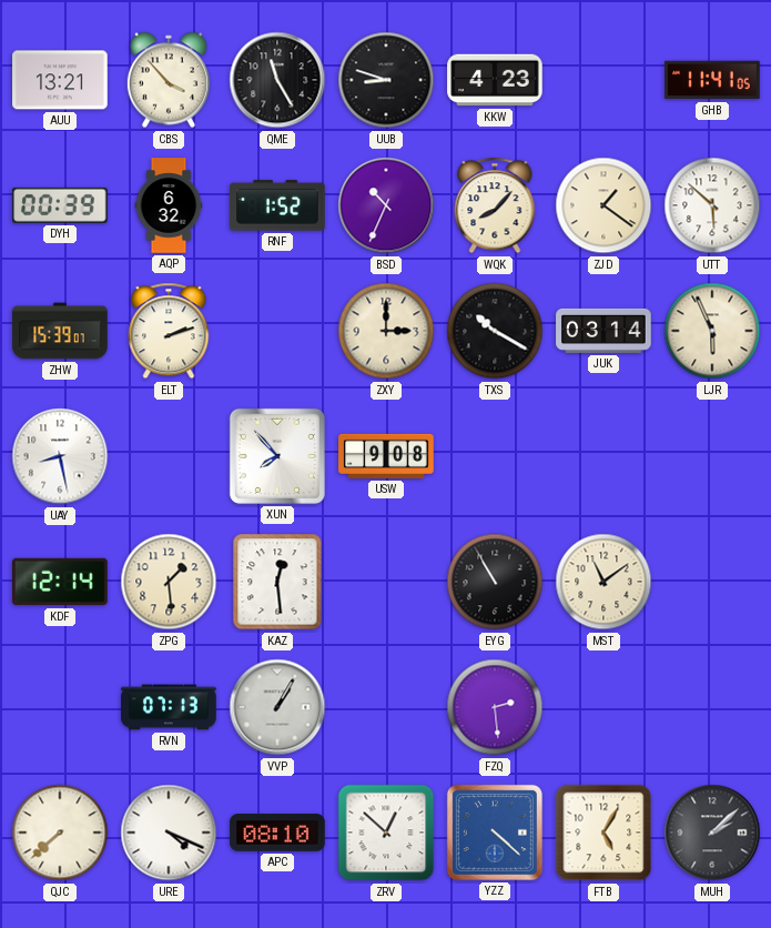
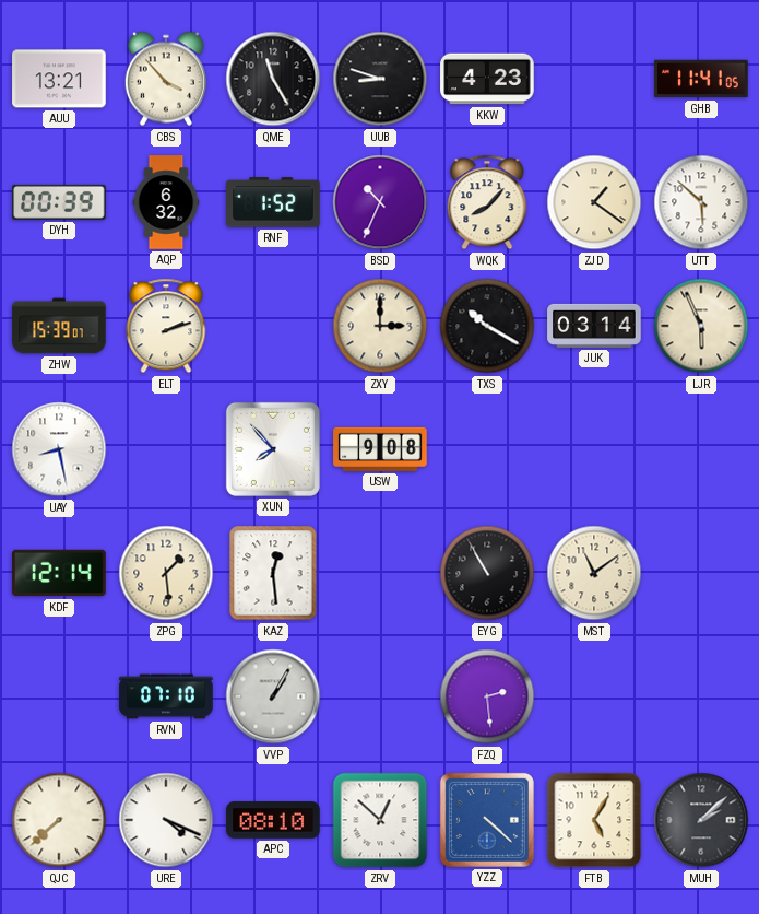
RVN: 07:13 -> 07:10
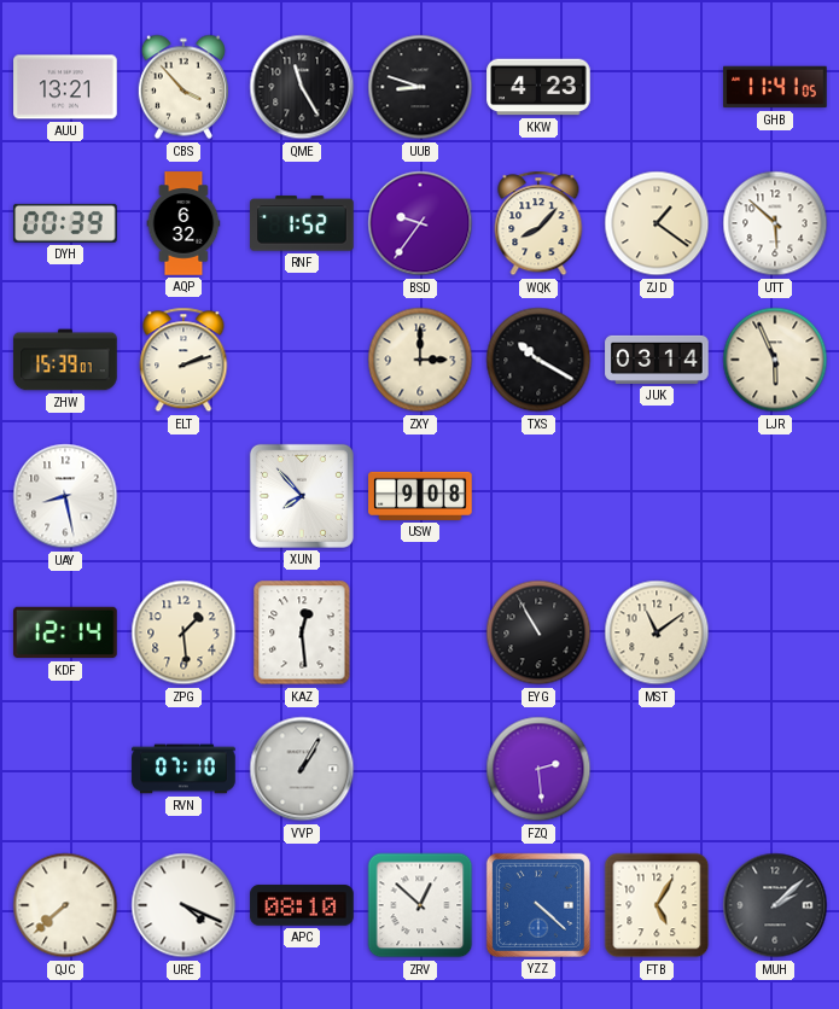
BSD: 10:34 -> 9:36
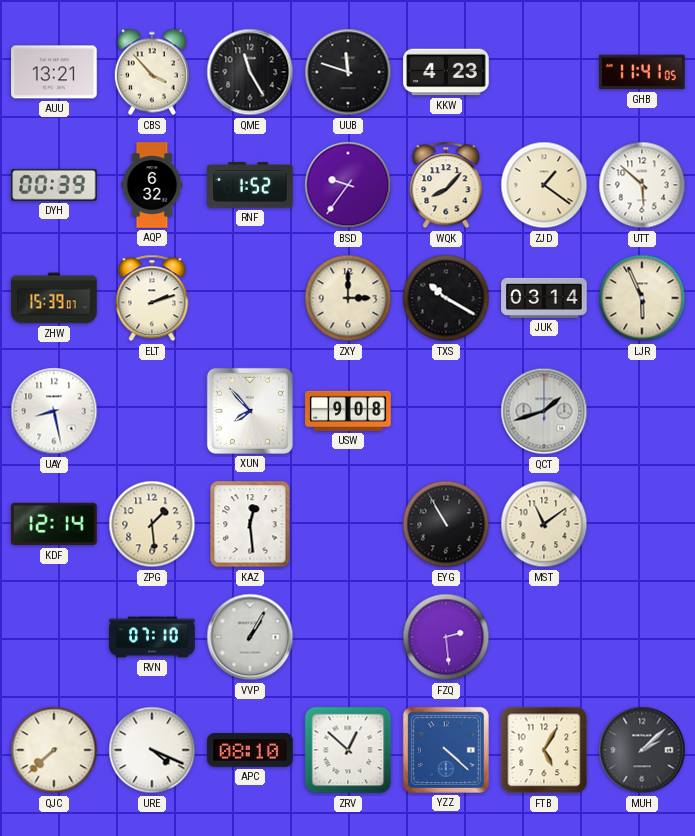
UUB: 8:48 -> 11:48
QCT: none -> 1:42
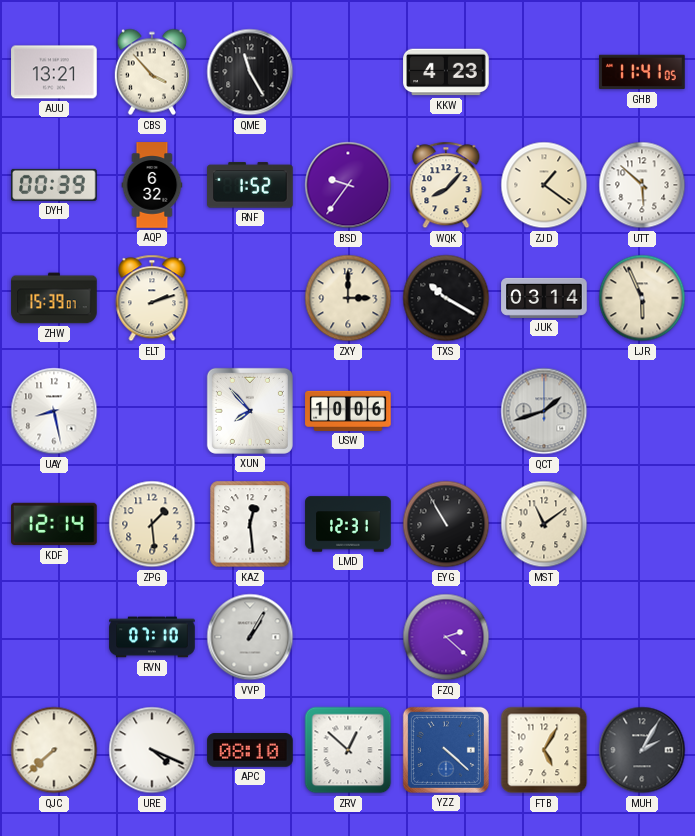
UUB: 11:48 -> none
USW: 9:08 -> 10:06
LMD: none -> 12:31
FZQ: 2:29 -> 2:22
MUH: 2:08 -> 2:05
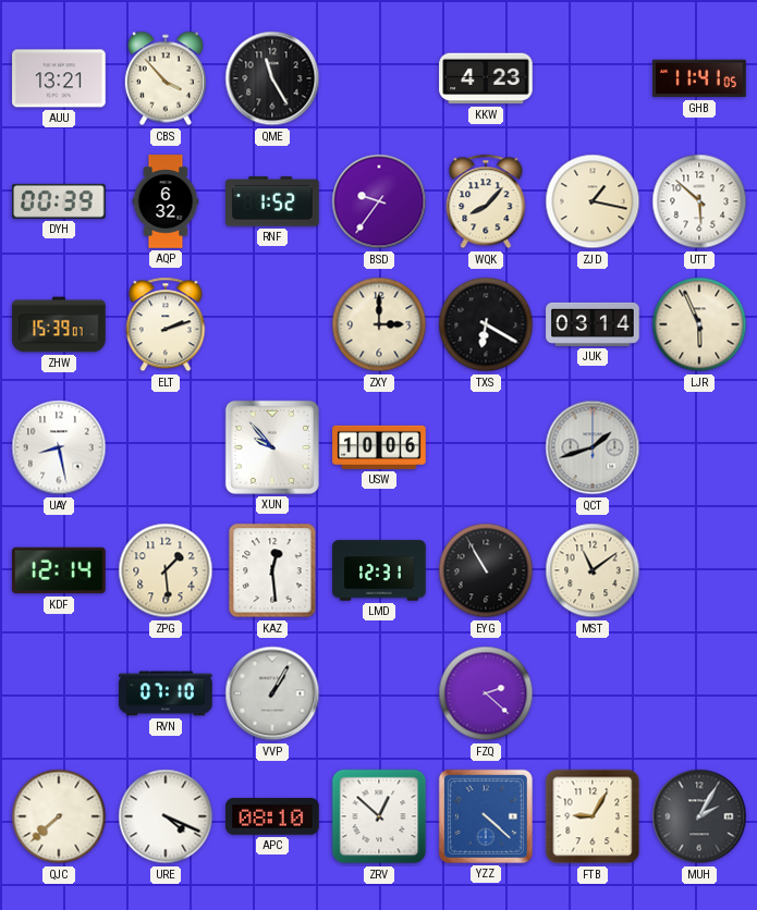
ZJD: 1:21 -> 1:17
TXS: 10:20 -> 6:20
XUN: 7:53 -> 9:53
FTB: 5:05 -> 9:05
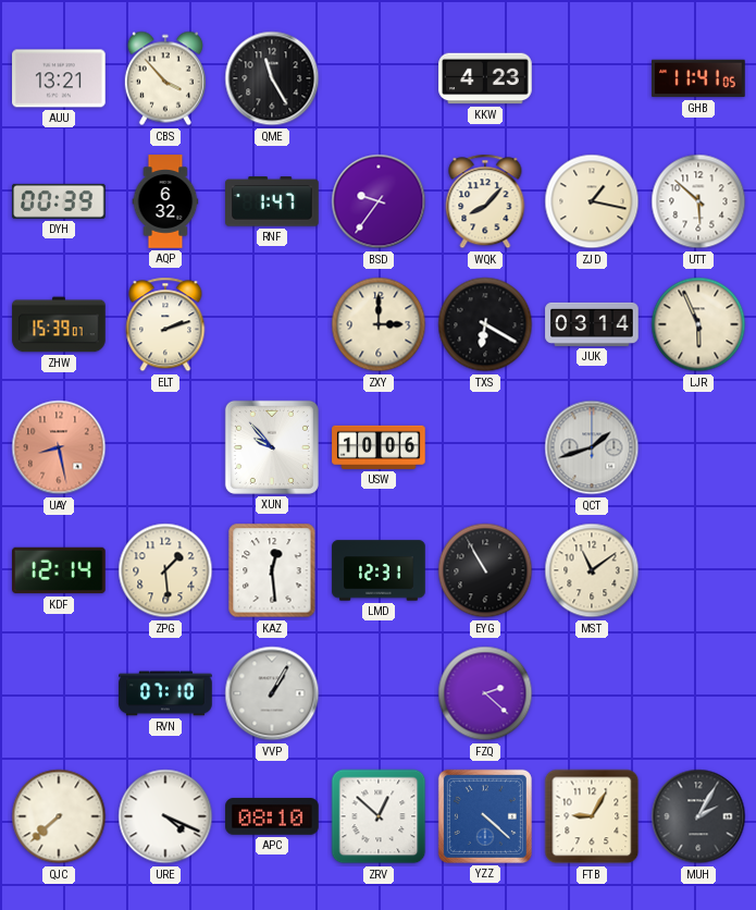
RNF: 1:52 -> 1:47
UAY dial: white -> salmon
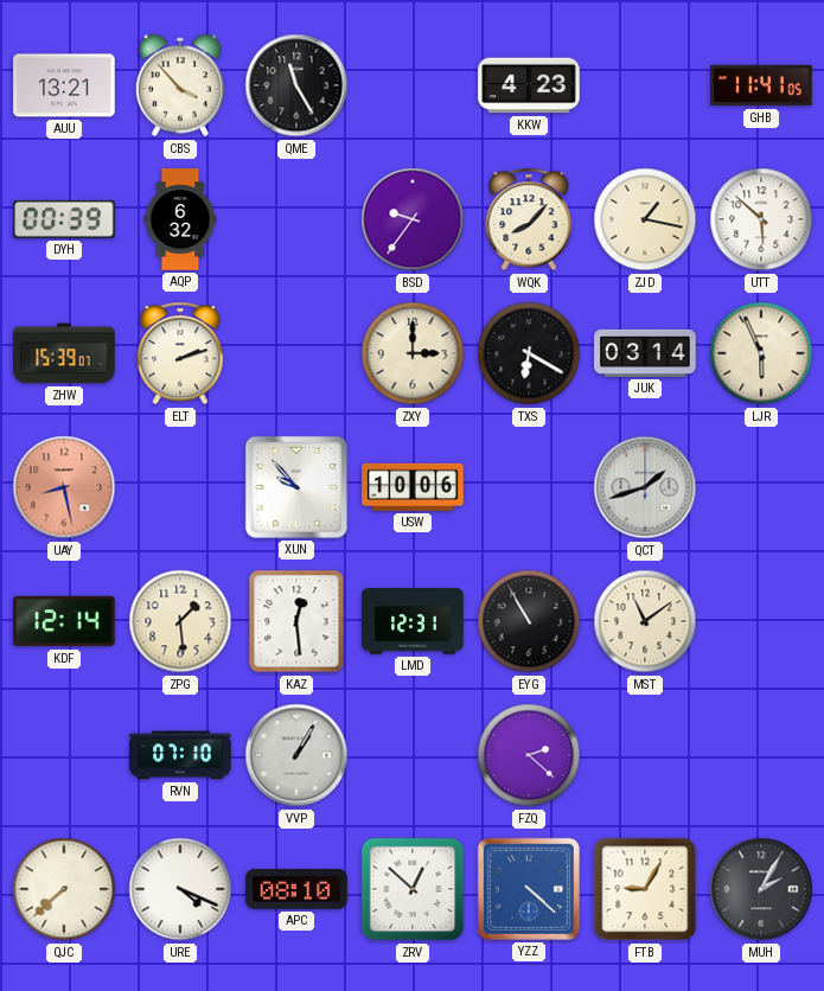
RNF: 1:47 -> none
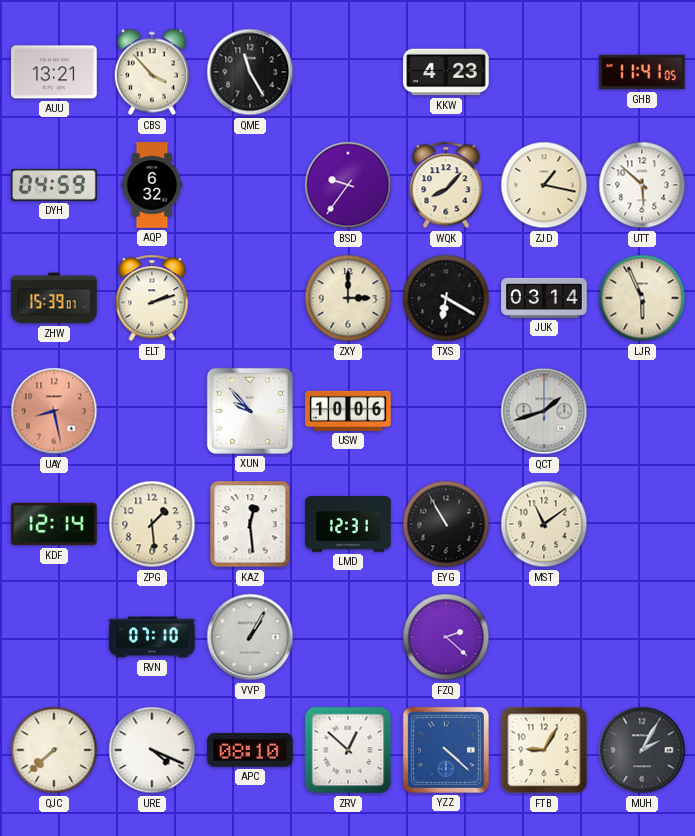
DYH: 00:39 -> 04:59
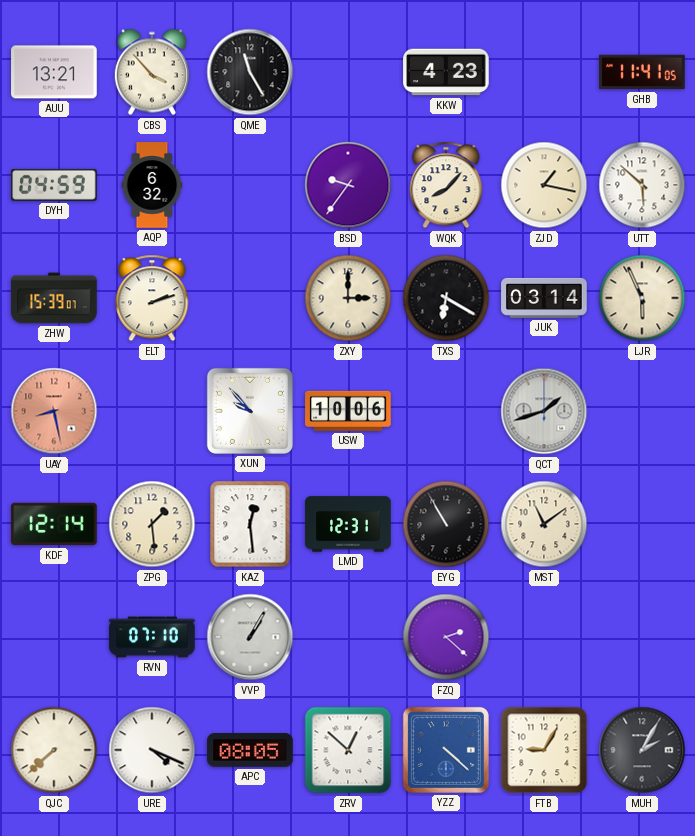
APC: 08:10 -> 08:05
